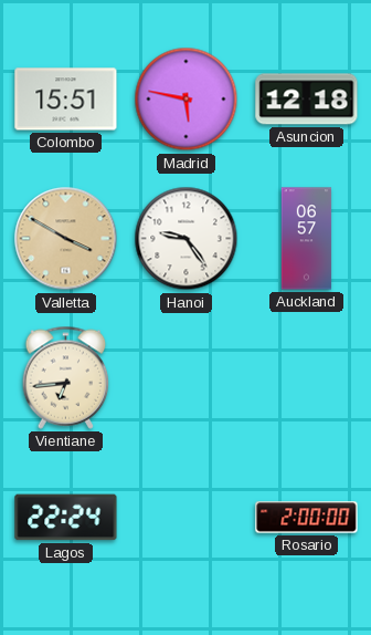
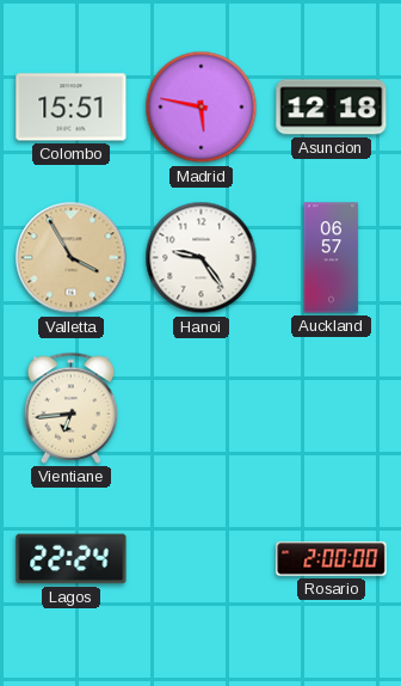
Valletta: 3:50 -> 3:55
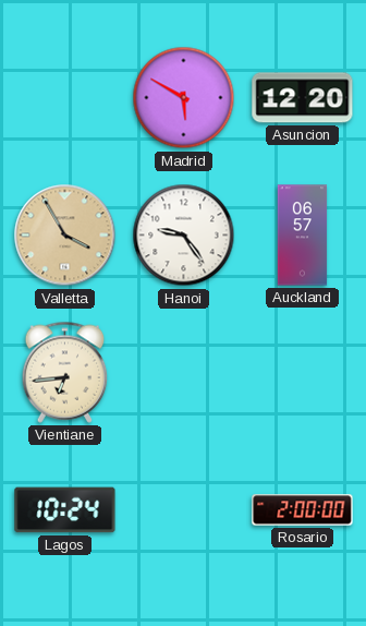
Colombo: 15:51 -> none
Madrid: 5:47 -> 5:50
Asuncion: 12:18 -> 12:20
Lagos: 22:24 -> 10:24
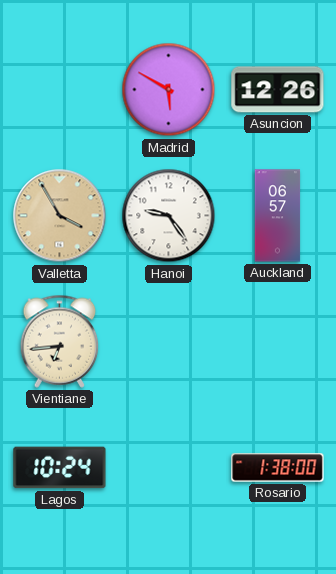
Asuncion: 12:20 -> 12:26
Rosario: 2:00 -> 1:38
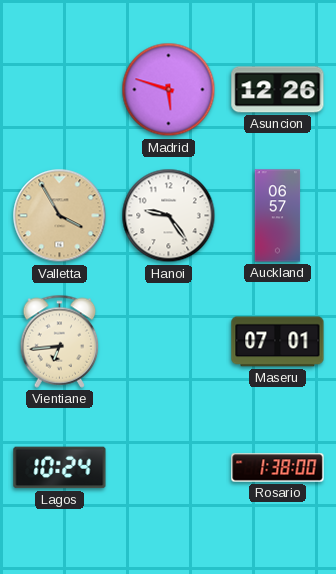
Madrid: 5:50 -> 5:48
Maseru: none -> 07:01
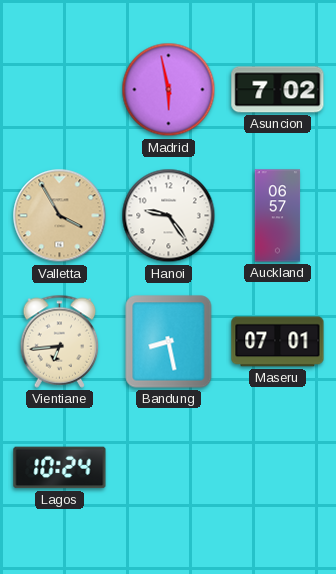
Madrid: 5:48 -> 5:58
Asuncion: 12:26 -> 7:02
Bandung: none -> 8:28
Rosario: 1:38 -> none
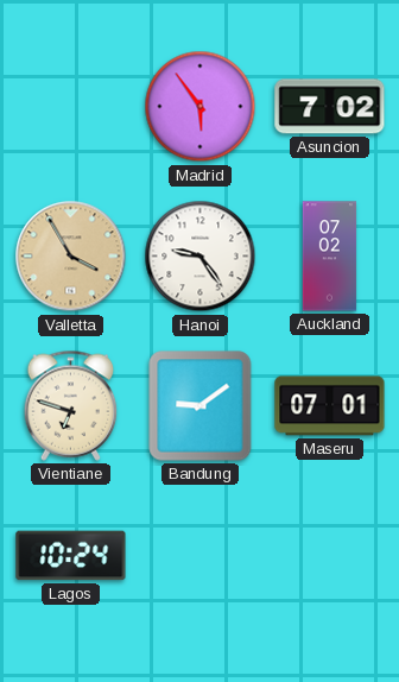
Madrid: 5:58 -> 5:54
Auckland: 06:57 -> 07:02
Vientiane: 6:44 -> 6:48
Bandung: 8:28 -> 9:09
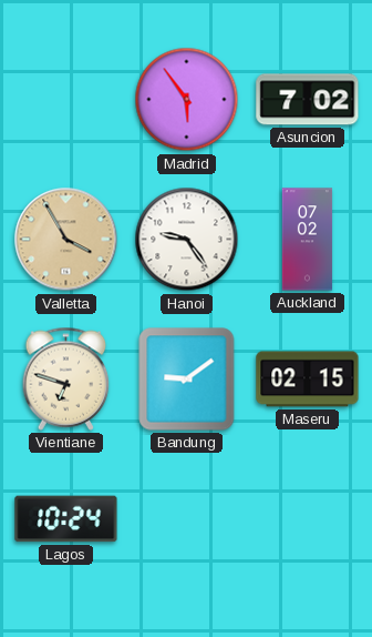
Maseru: 07:01 -> 02:15
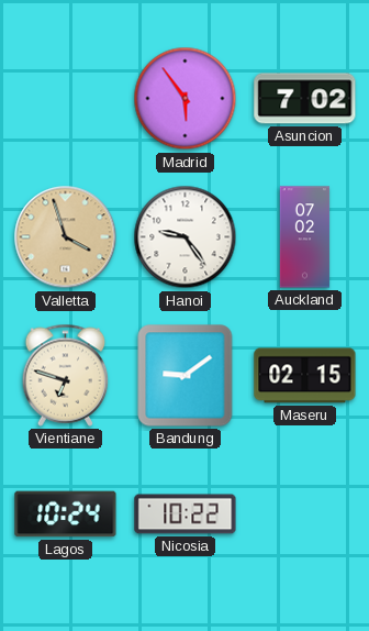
Valletta: 3:55 -> 3:57
Nicosia: none -> 10:22
